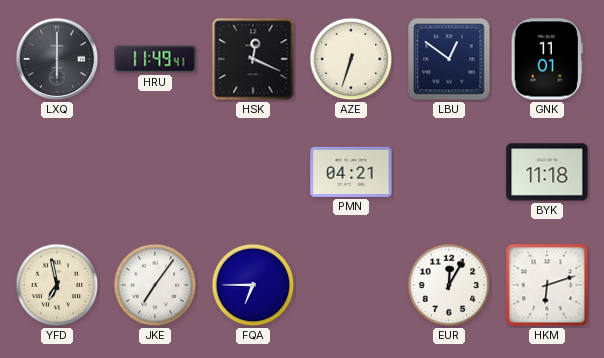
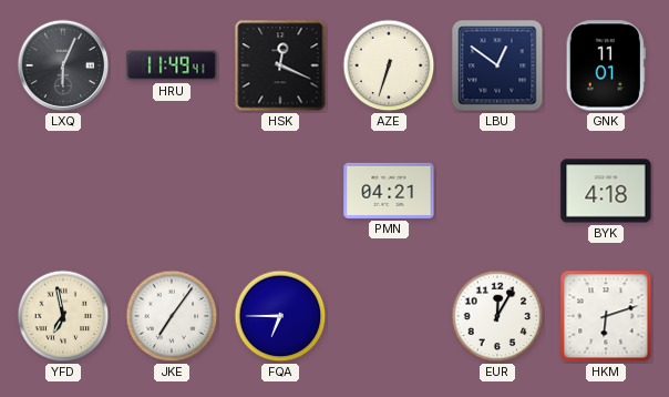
LXQ: 6:00 -> 6:04
BYK: 11:18 -> 4:18
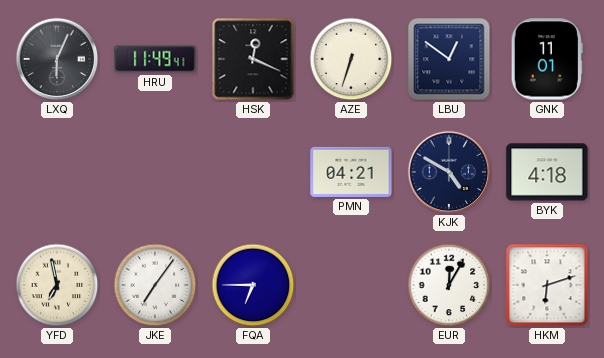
KJK: none -> 4:50
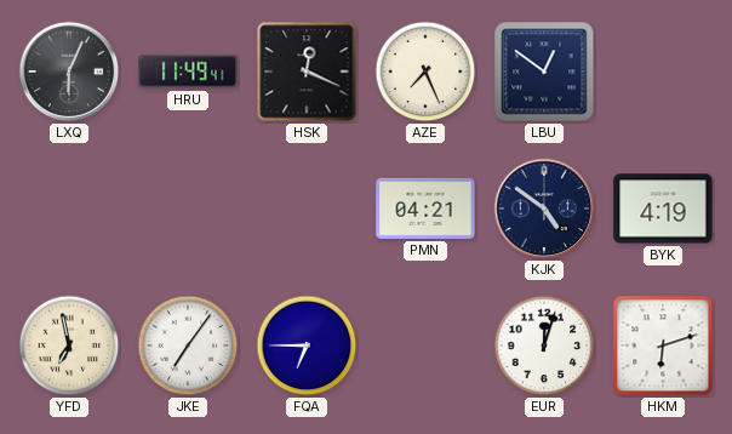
AZE: 6:33 -> 7:26
GNK: 11:01 -> none
KJK: 4:50 -> 4:51
BYK: 4:18 -> 4:19
EUR: 12:05 -> 12:03
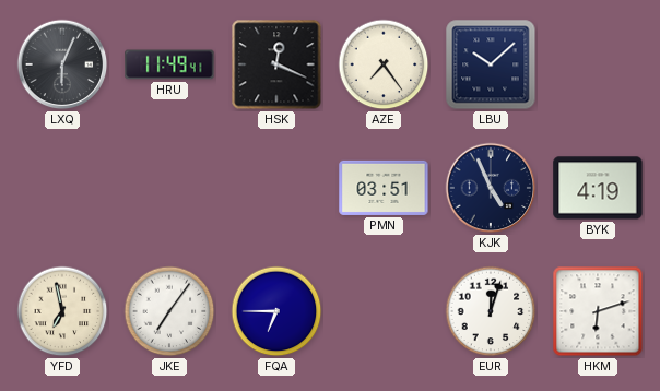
AZE: 7:26 -> 7:24
LBU: 12:51 -> 10:08
PMN: 04:21 -> 03:51
KJK: 4:51 -> 4:56
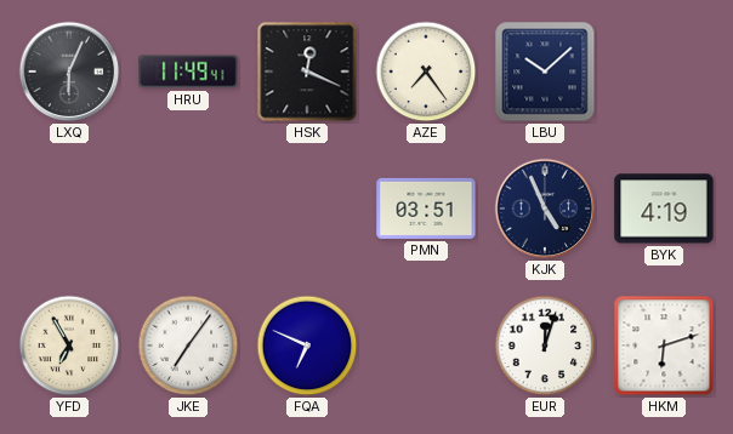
YFD: 6:58 -> 6:55
FQA: 6:45 -> 6:49
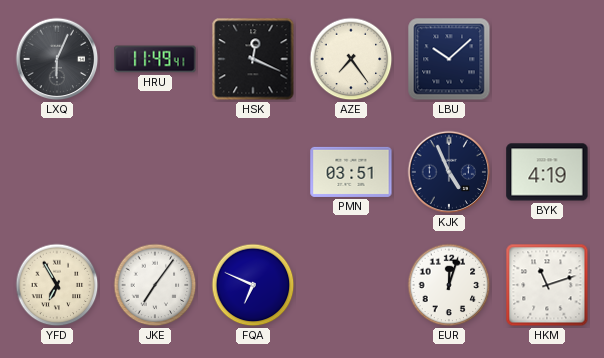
HKM: 6:12 -> 11:12
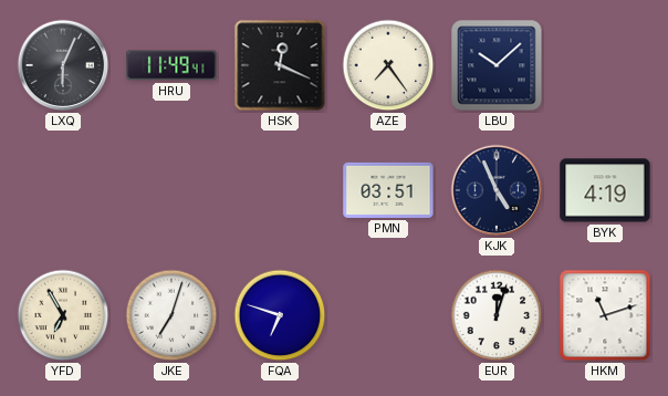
JKE: 7:06 -> 7:03
FQA: 6:49 -> 6:48
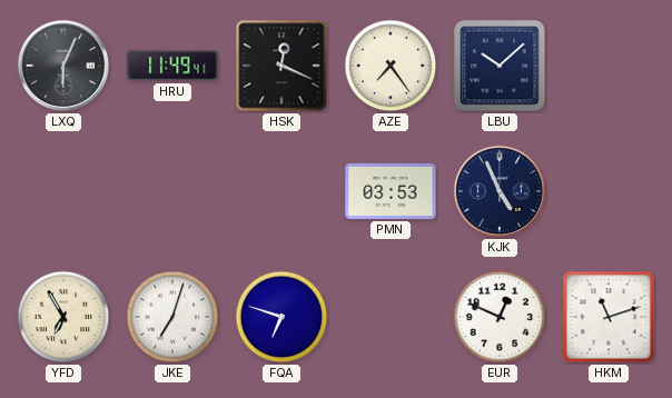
PMN: 03:51 -> 03:53
BYK: 4:19 -> none
EUR: 12:03 -> 12:49
